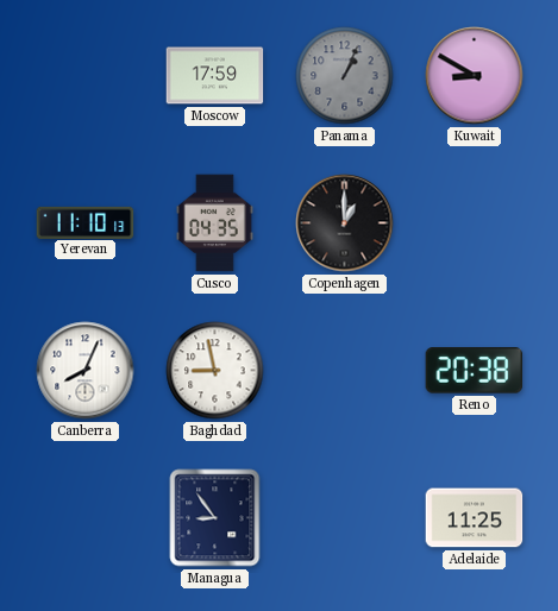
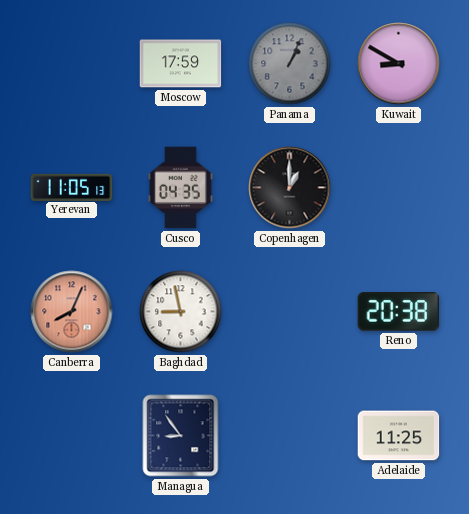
Yerevan: 11:10 -> 11:05
Canberra dial: white -> salmon
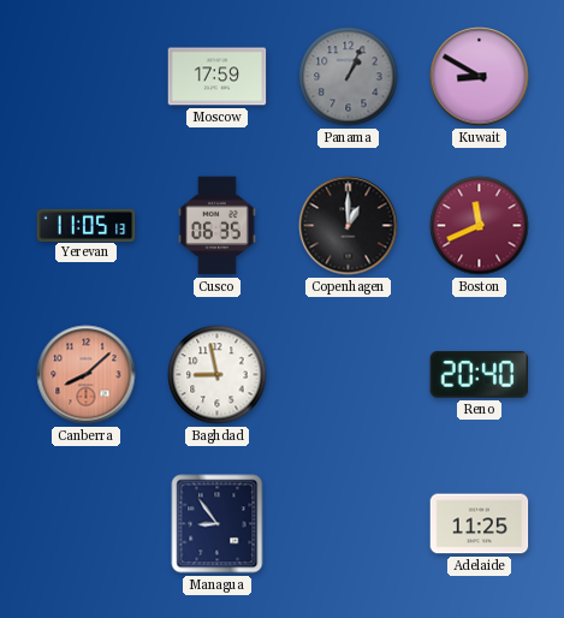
Cusco: 04:35 -> 06:35
Boston: none -> 11:41
Canberra: 8:04 -> 8:08
Reno: 20:38 -> 20:40
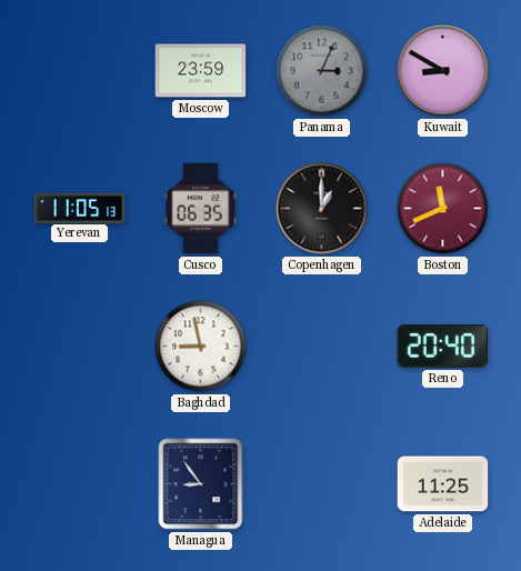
Moscow: 17:59 -> 23:59
Panama: 1:04 -> 3:04
Canberra: 8:08 -> none
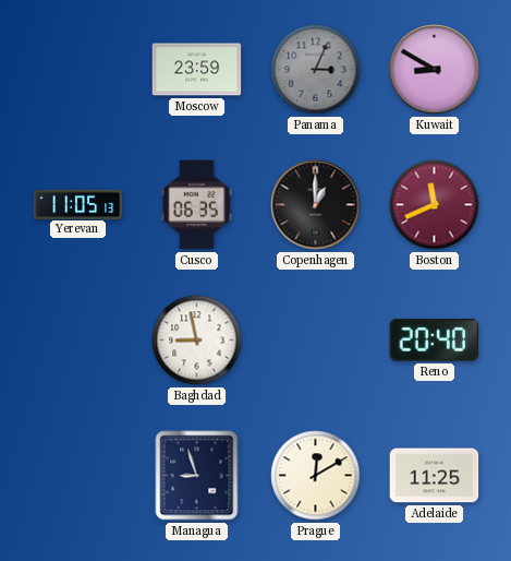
Managua: 8:54 -> 8:57
Prague: none -> 12:10
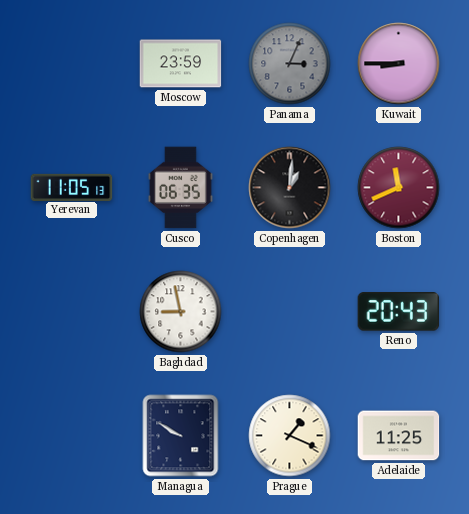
Kuwait: 8:50 -> 8:45
Copenhagen: 1:00 -> 1:01
Reno: 20:40 -> 20:43
Managua: 8:57 -> 9:50
Prague: 12:10 -> 1:19
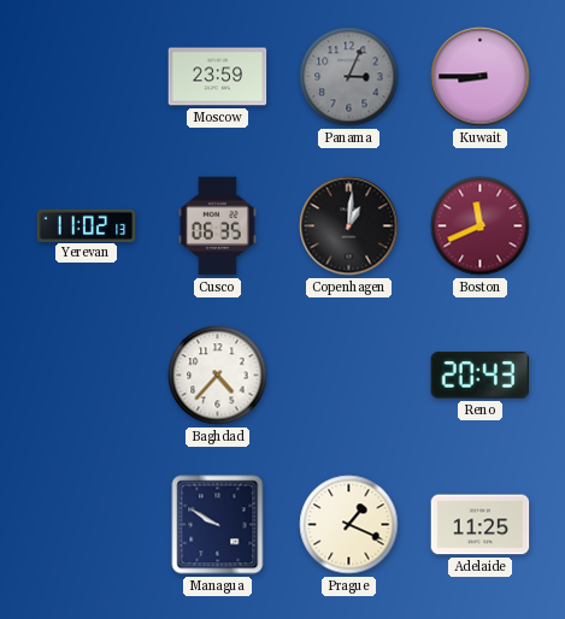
Yerevan: 11:05 -> 11:02
Baghdad: 8:58 -> 4:37
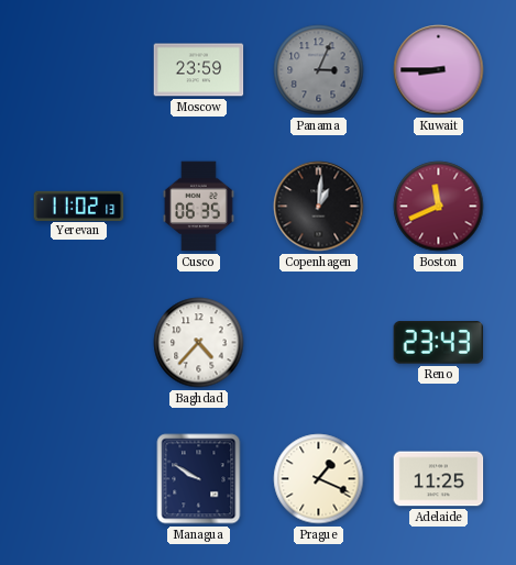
Reno: 20:43 -> 23:43
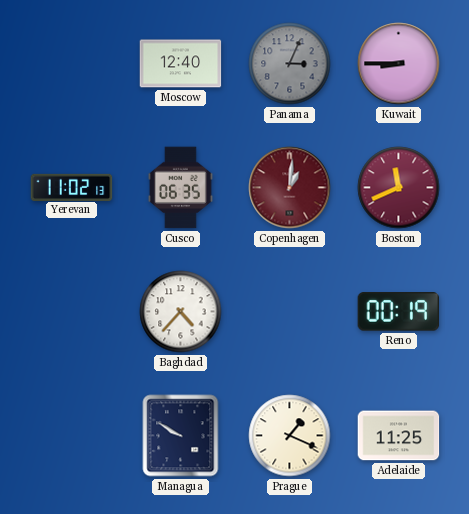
Moscow: 23:59 -> 12:40
Copenhagen dial: black -> burgundy
Reno: 23:43 -> 00:19
